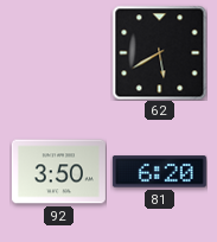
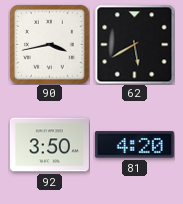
90: none -> 3:43
81: 6:20 -> 4:20
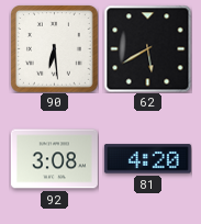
90: 3:43 -> 6:29
92: 3:50 -> 3:08
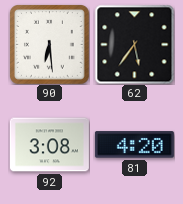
62: 5:40 -> 5:36
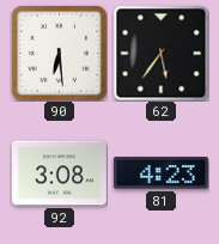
81: 4:20 -> 4:23
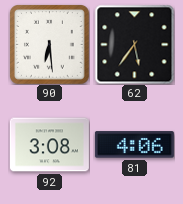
81: 4:23 -> 4:06
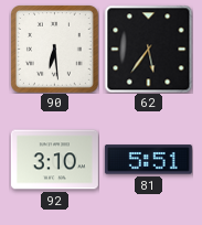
92: 3:08 -> 3:10
81: 4:06 -> 5:51
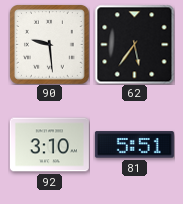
90: 6:29 -> 9:29
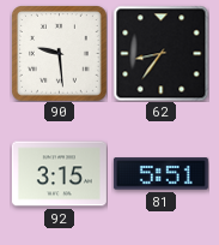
62: 5:36 -> 8:36
92: 3:10 -> 3:15
